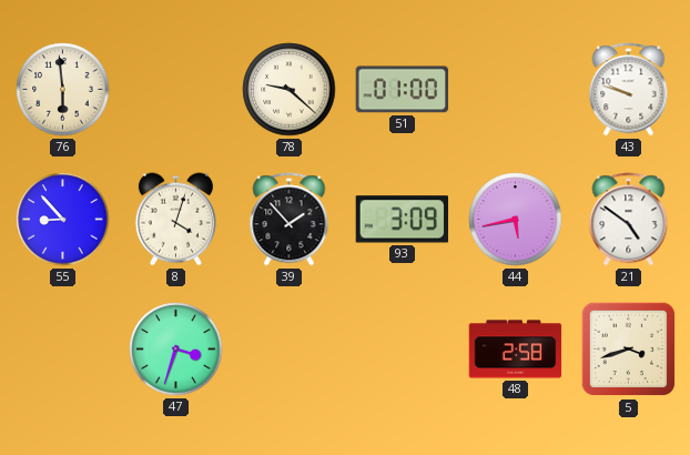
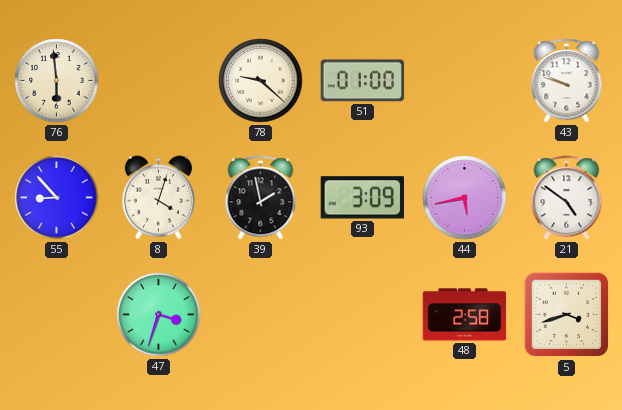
39: 1:53 -> 1:58
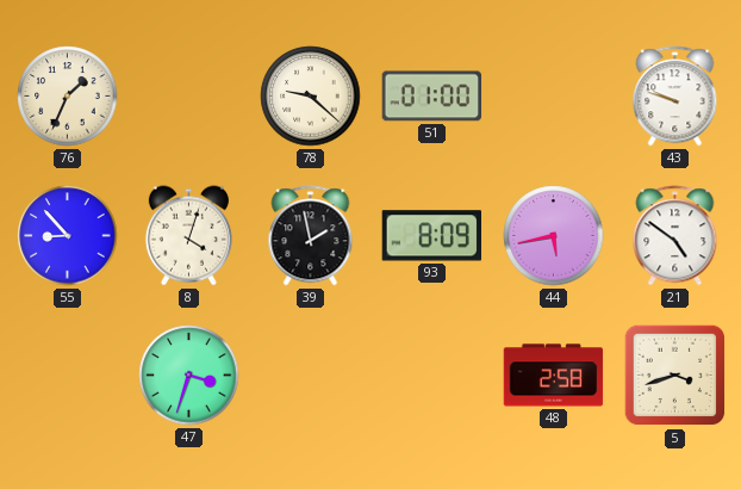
76: 5:59 -> 1:34
93: 3:09 -> 8:09
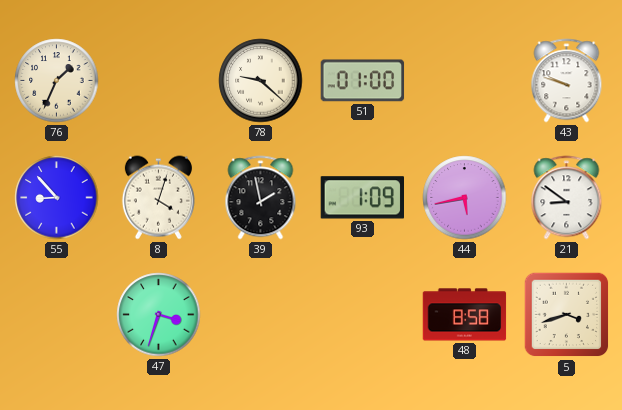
93: 8:09 -> 1:09
21: 4:51 -> 8:51
48: 2:58 -> 8:58
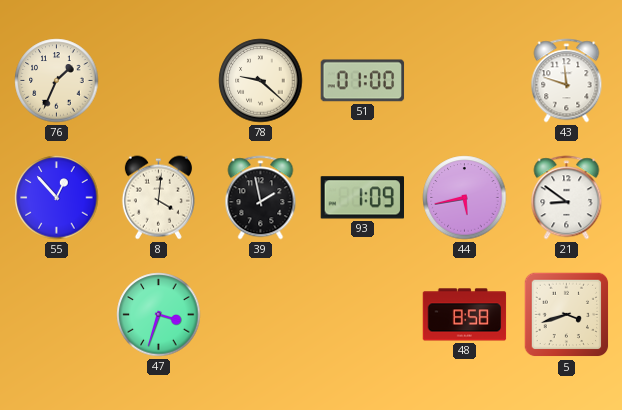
43: 9:48 -> 11:48
55: 8:53 -> 12:53
8: 4:03 -> 4:01
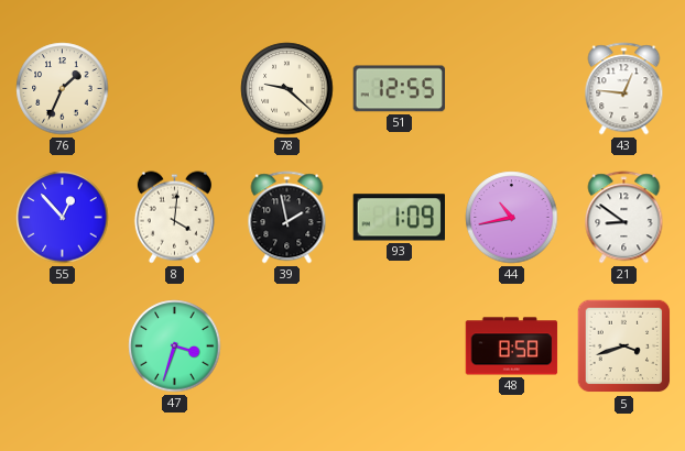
51: 01:00 -> 12:55
43: 11:48 -> 12:46
44: 5:43 -> 10:43
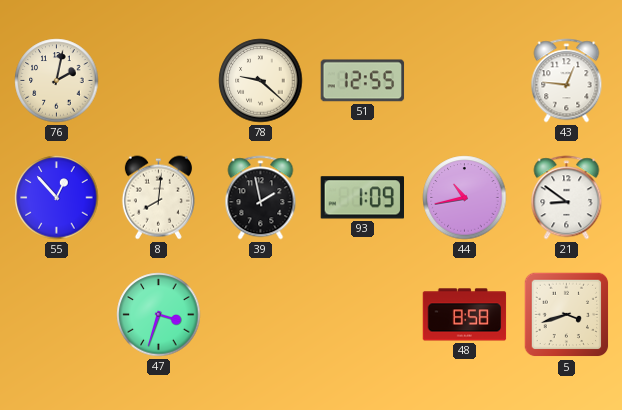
76: 1:34 -> 2:02
8: 4:01 -> 8:01
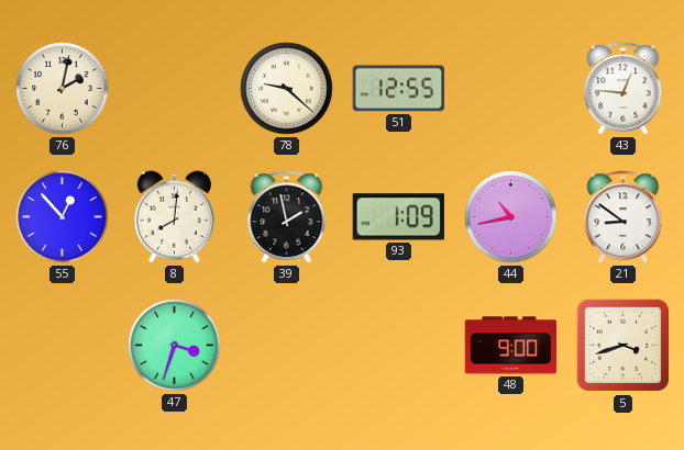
48: 8:58 -> 9:00
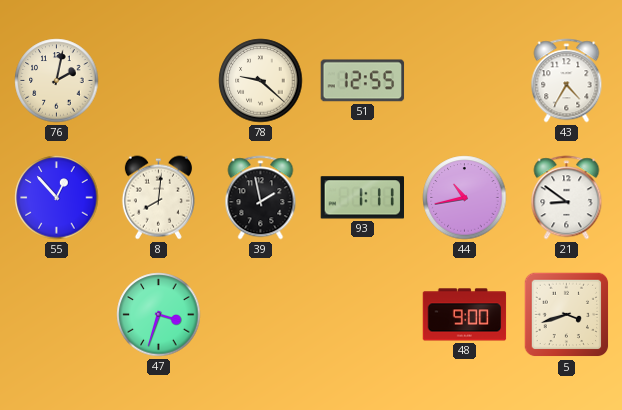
43: 12:46 -> 4:35
93: 1:09 -> 1:11
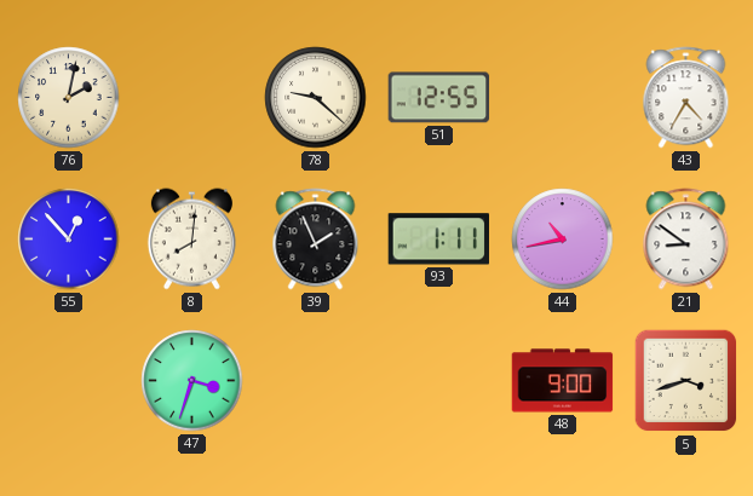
39: 1:58 -> 1:56
